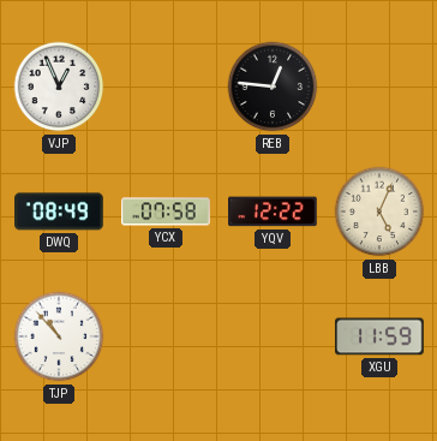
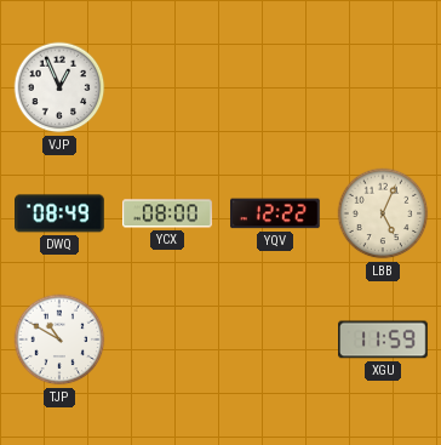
REB: 12:46 -> none
YCX: 07:58 -> 08:00
TJP: 10:53 -> 10:50
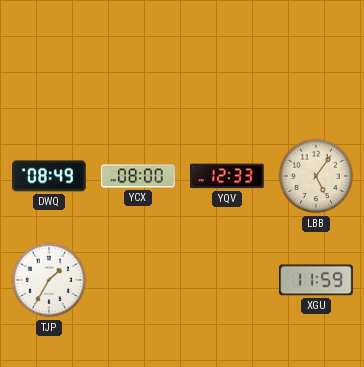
VJP: 12:56 -> none
YQV: 12:22 -> 12:33
LBB: 5:04 -> 5:06
TJP: 10:50 -> 1:35
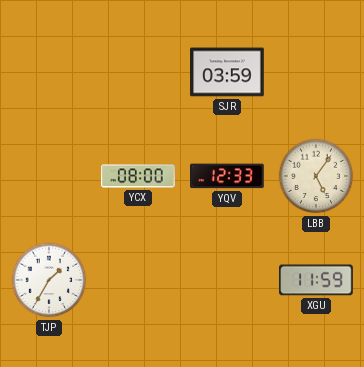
SJR: none -> 03:59
DWQ: 08:49 -> none
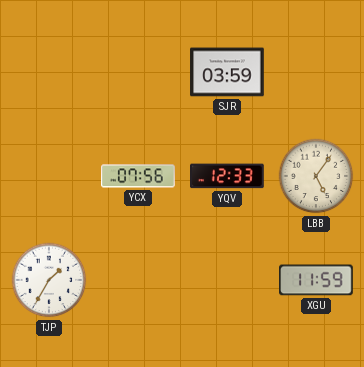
YCX: 08:00 -> 07:56
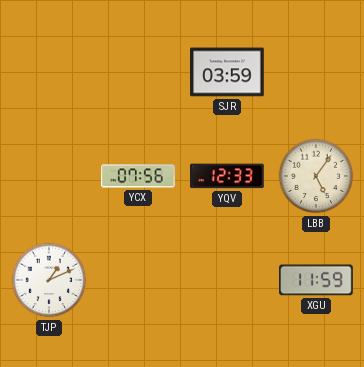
TJP: 1:35 -> 1:11
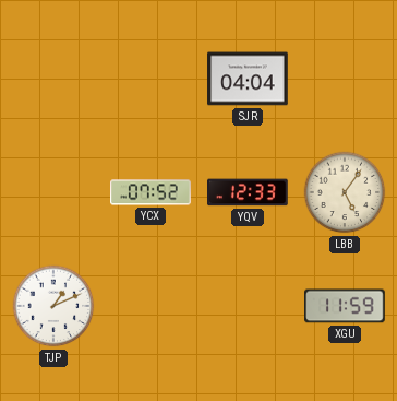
SJR: 03:59 -> 04:04
YCX: 07:56 -> 07:52
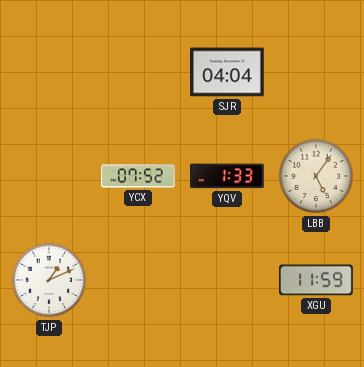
YQV: 12:33 -> 1:33
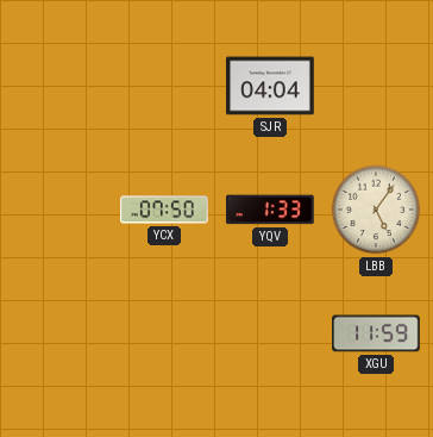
YCX: 07:52 -> 07:50
TJP: 1:11 -> none
